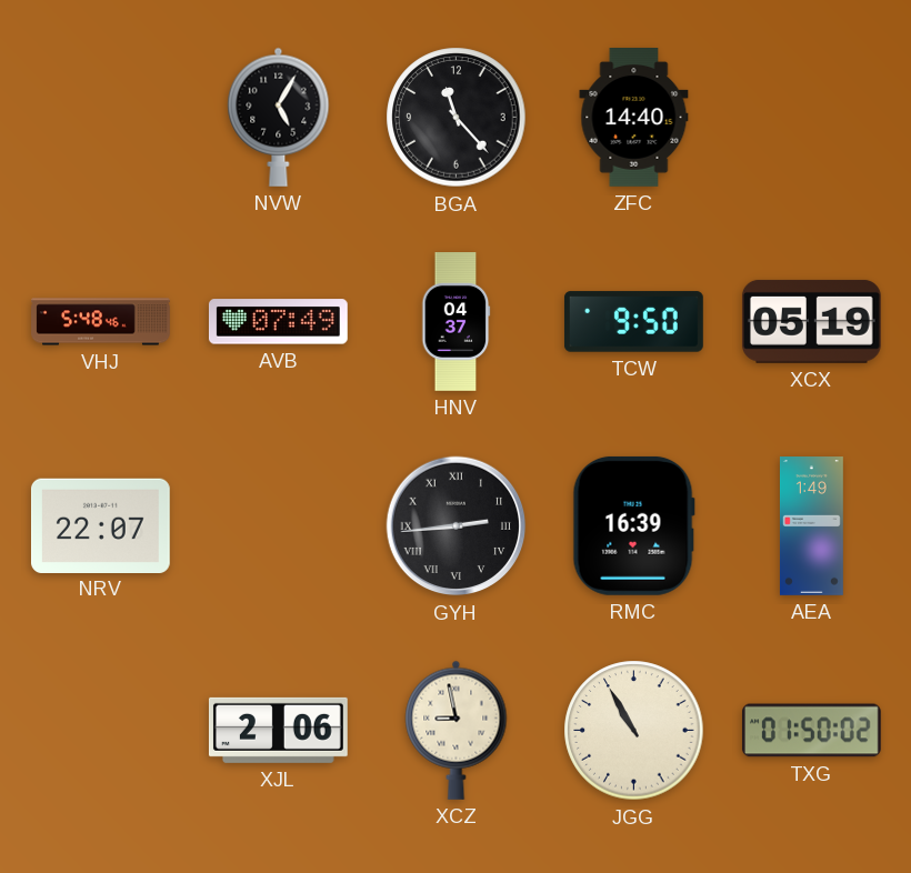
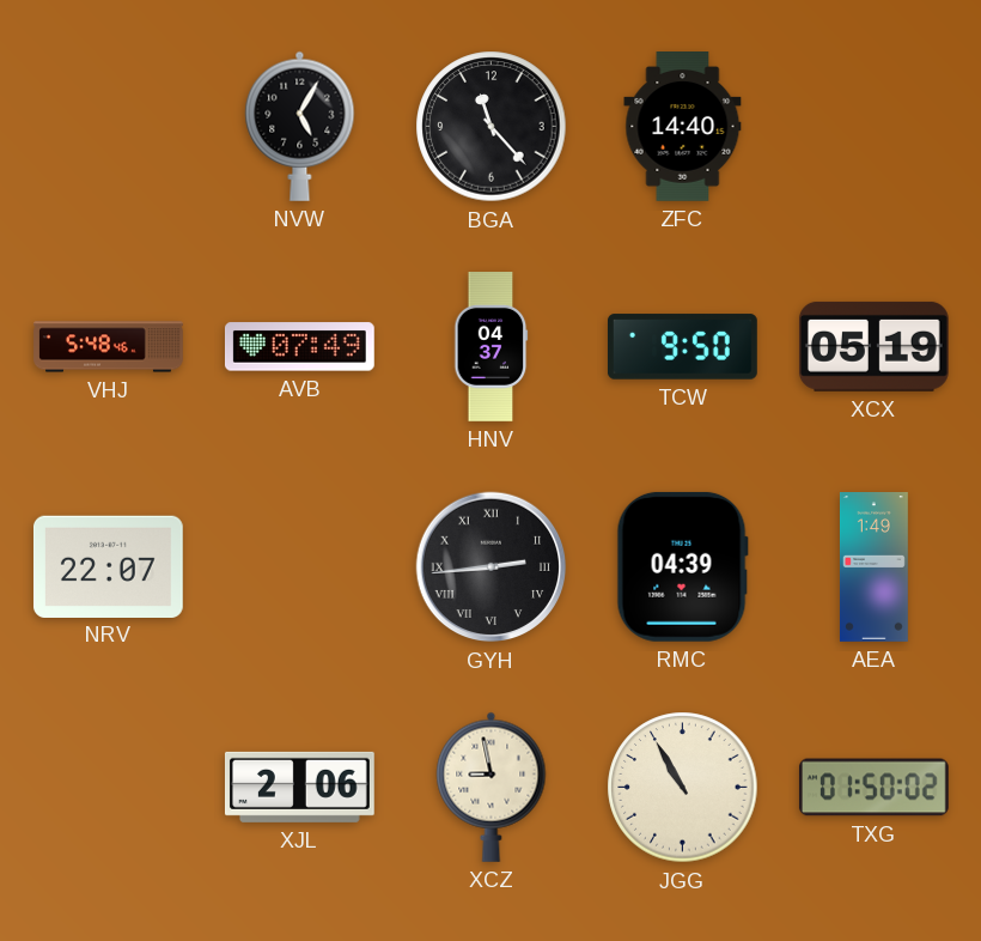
RMC: 16:39 -> 04:39
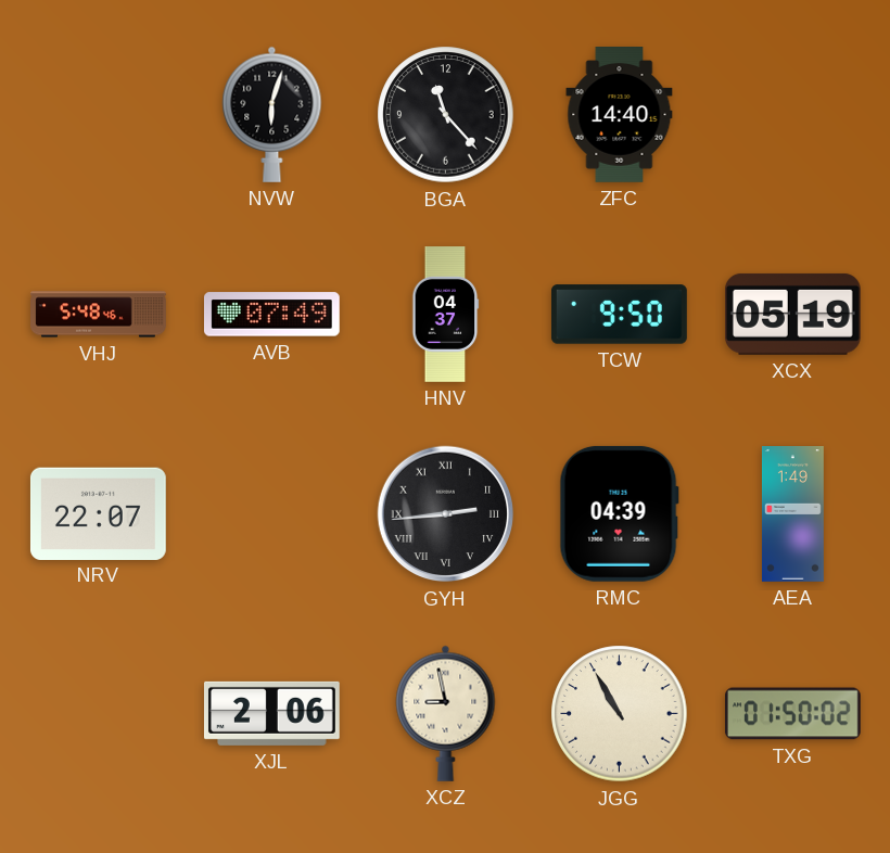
NVW: 5:05 -> 6:03
